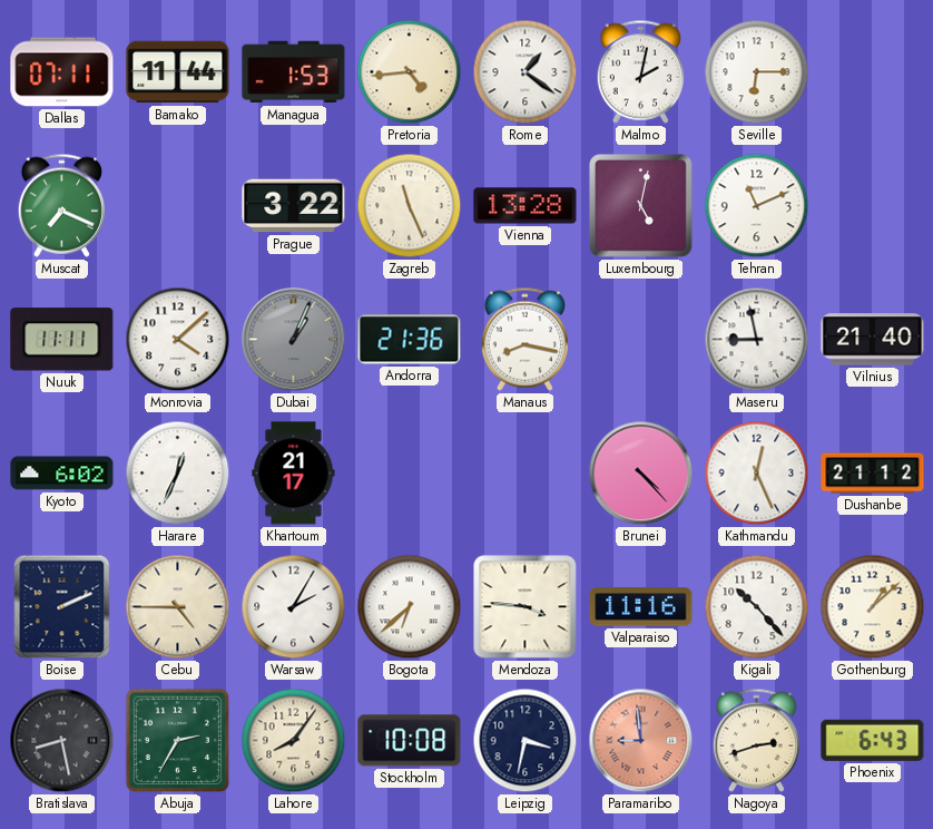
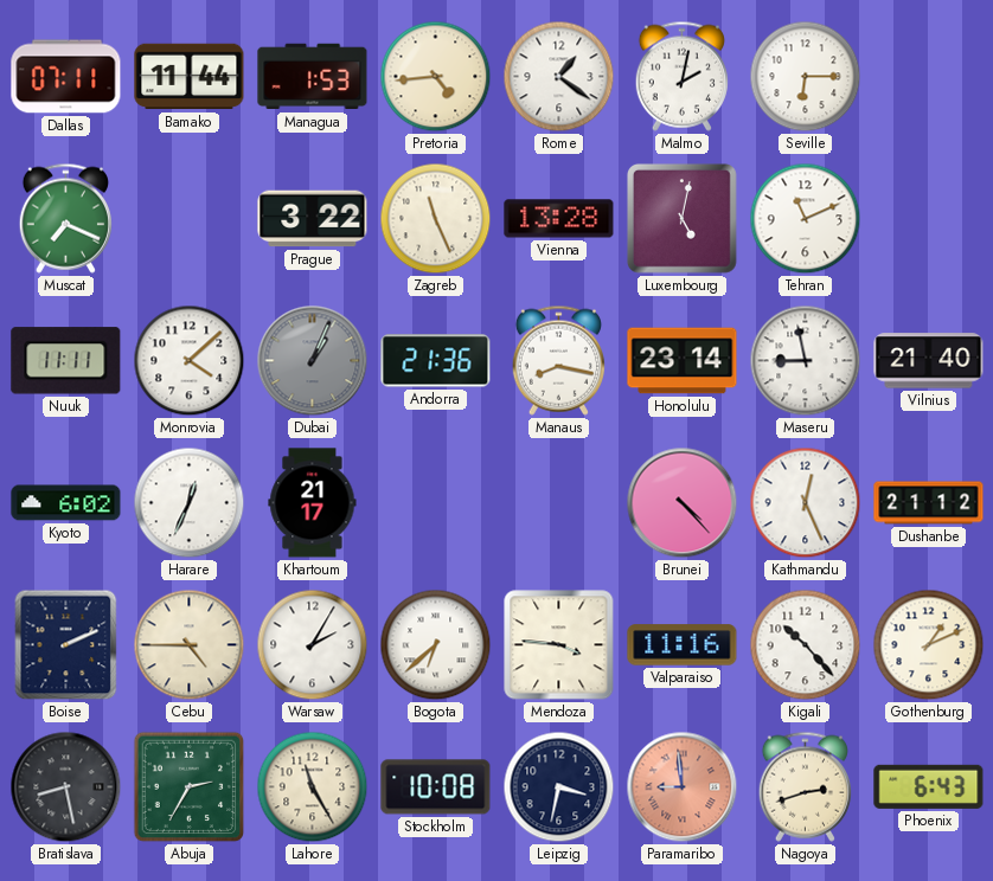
Honolulu: none -> 23:14
Gothenburg: 1:08 -> 1:11
Lahore: 8:06 -> 11:25
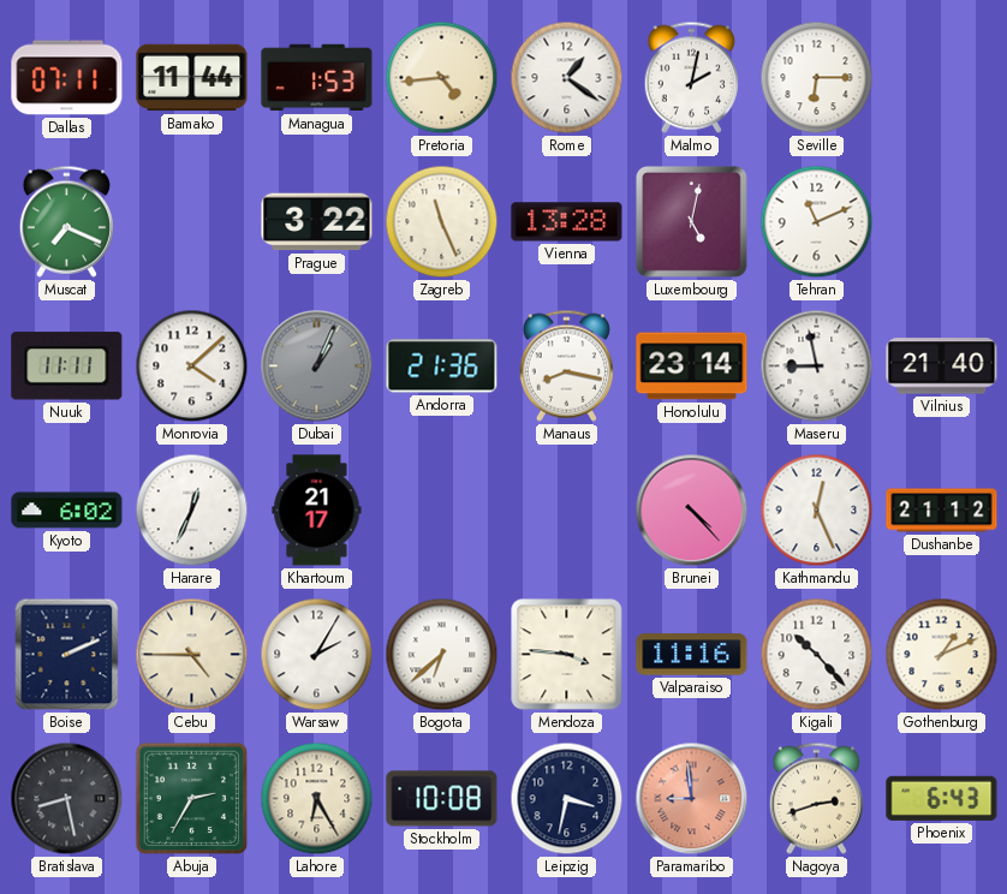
Lahore: 11:25 -> 6:25
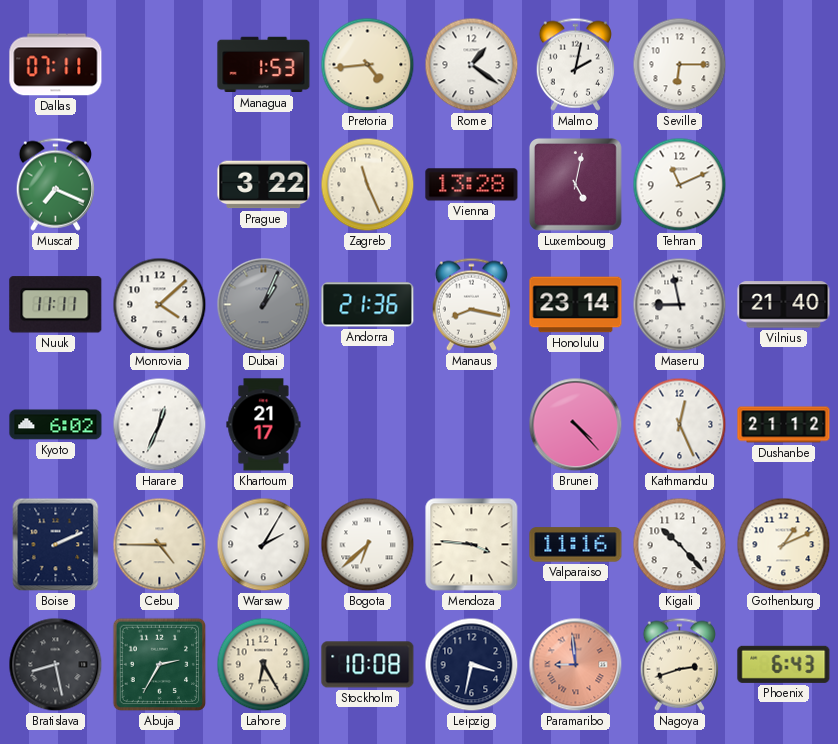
Bamako: 11:44 -> none
